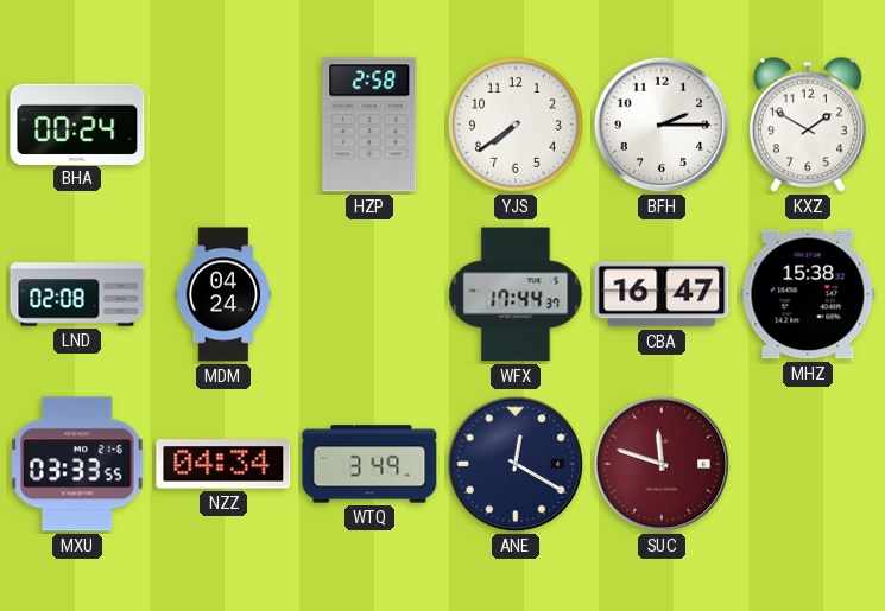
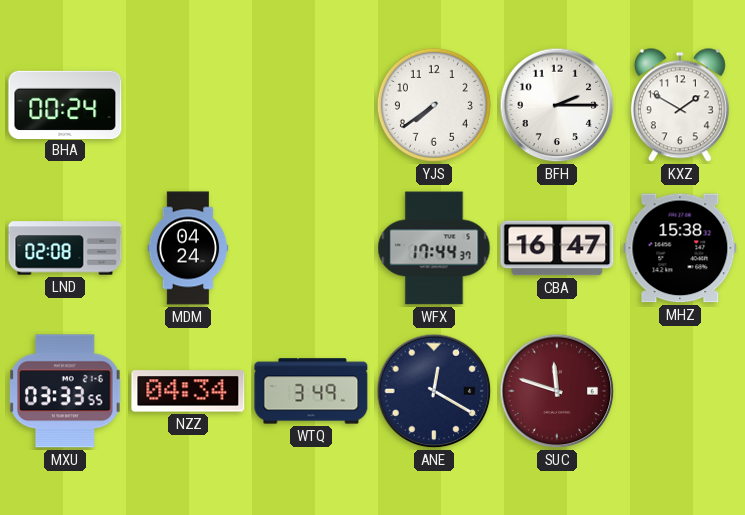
HZP: 2:58 -> none
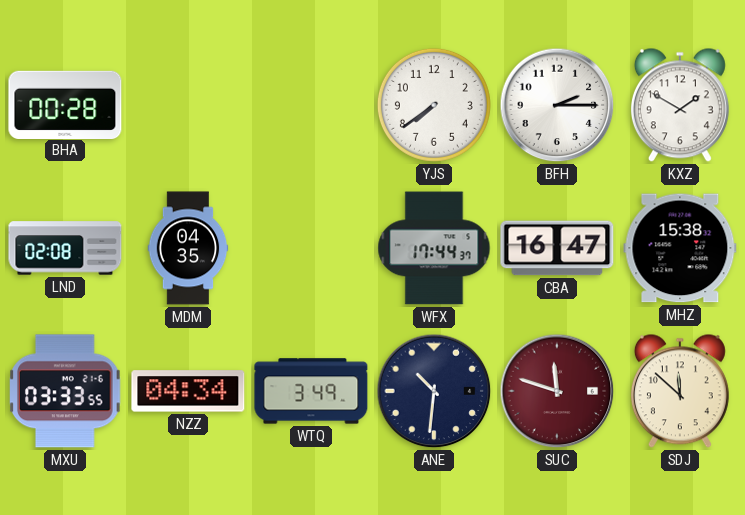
BHA: 00:24 -> 00:28
MDM: 04:24 -> 04:35
ANE: 12:20 -> 10:31
SDJ: none -> 11:52
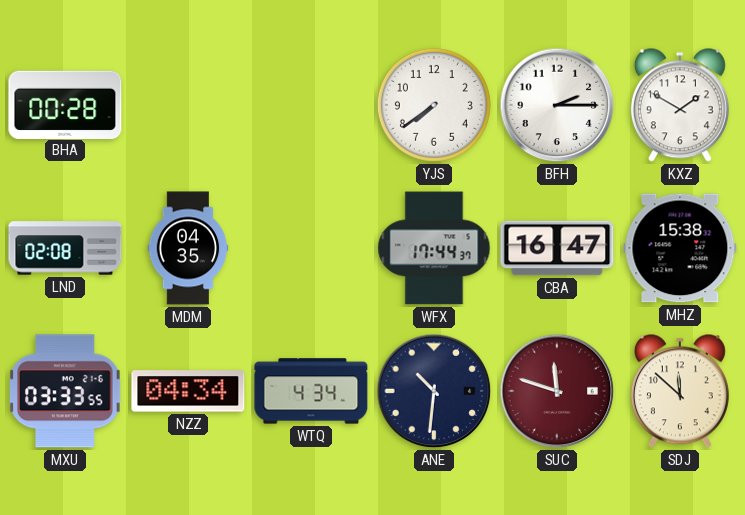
WTQ: 3:49 -> 4:34
